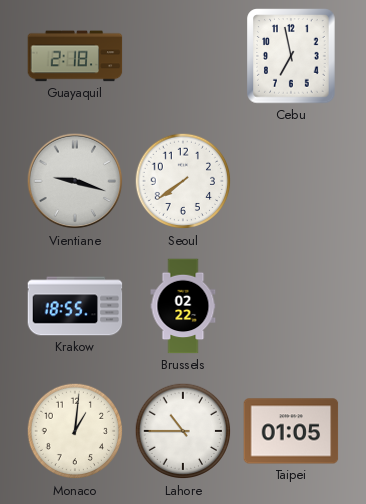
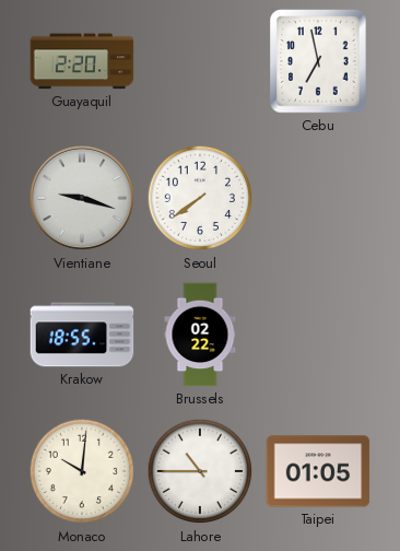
Guayaquil: 2:18 -> 2:20
Monaco: 1:01 -> 10:01
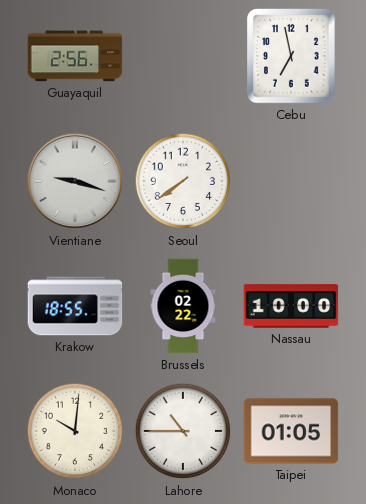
Guayaquil: 2:20 -> 2:56
Nassau: none -> 10:00
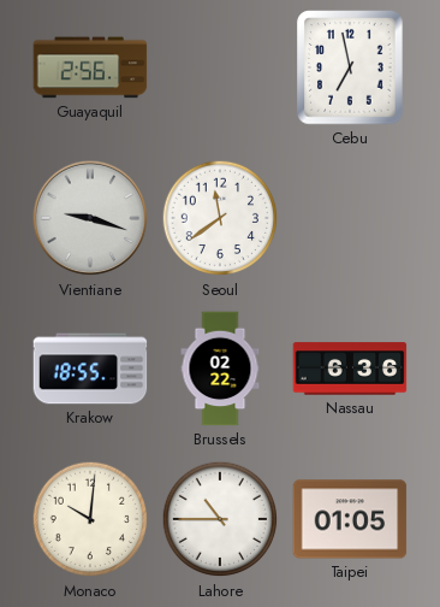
Seoul: 7:39 -> 11:39
Nassau: 10:00 -> 6:36
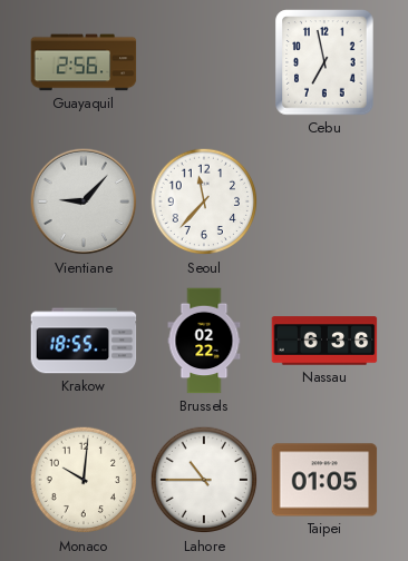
Vientiane: 9:18 -> 9:07
Seoul: 11:39 -> 11:37
